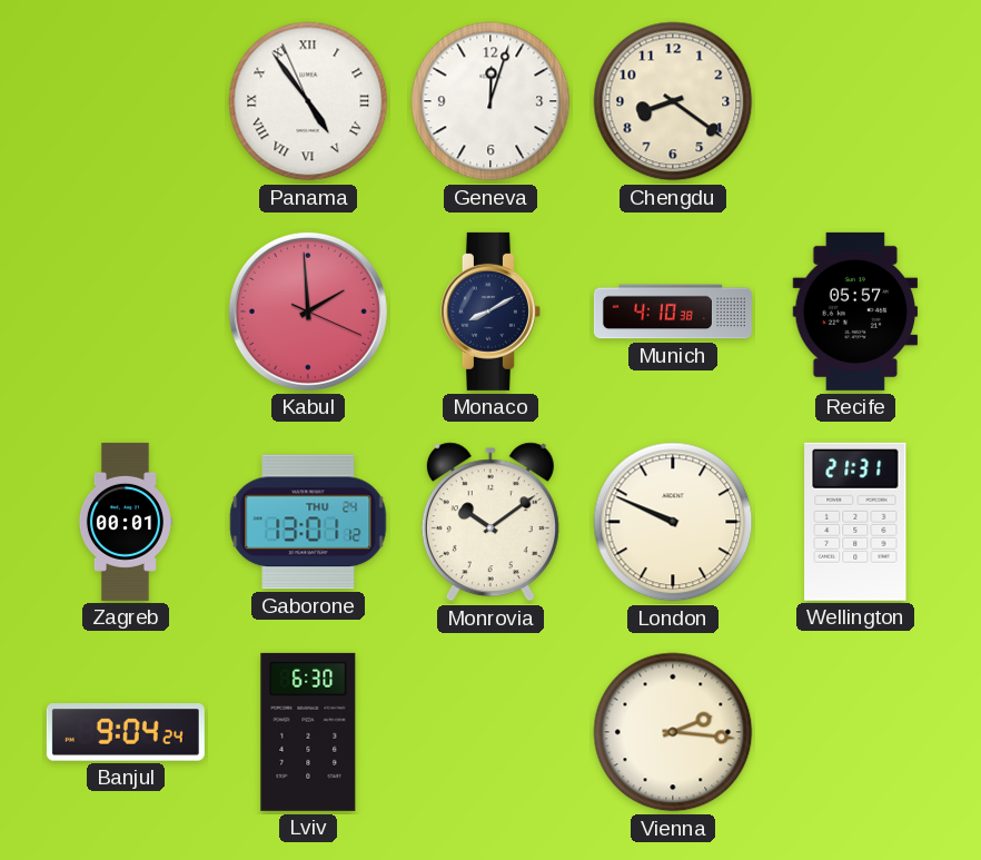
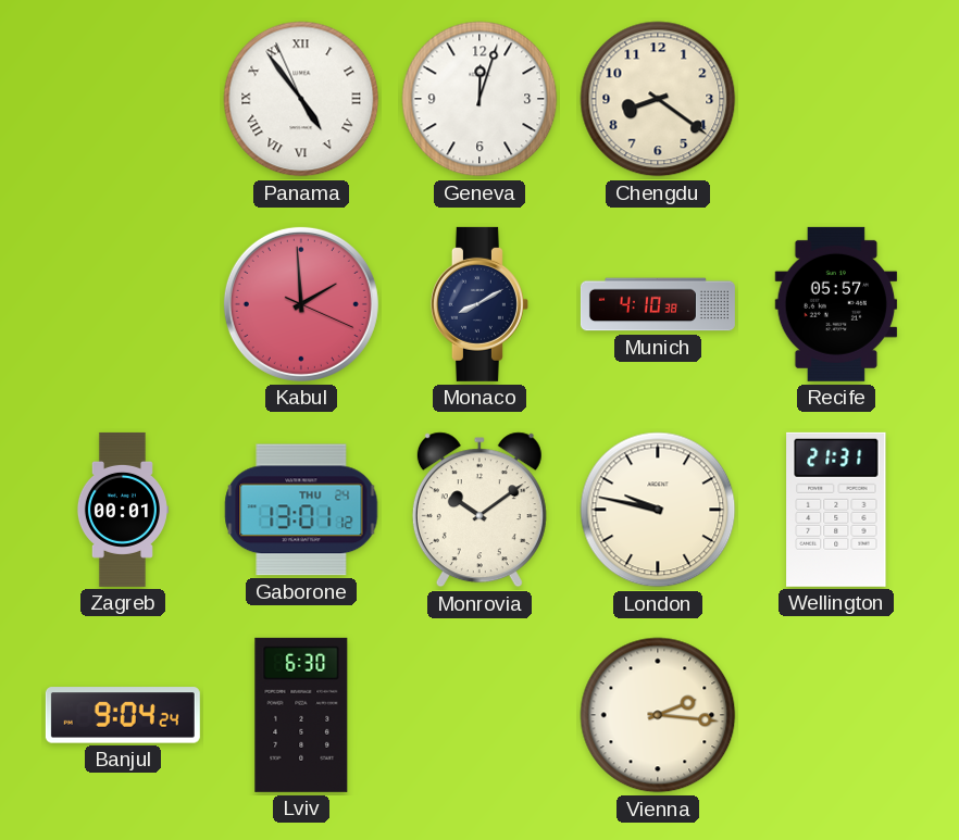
London: 9:49 -> 9:47
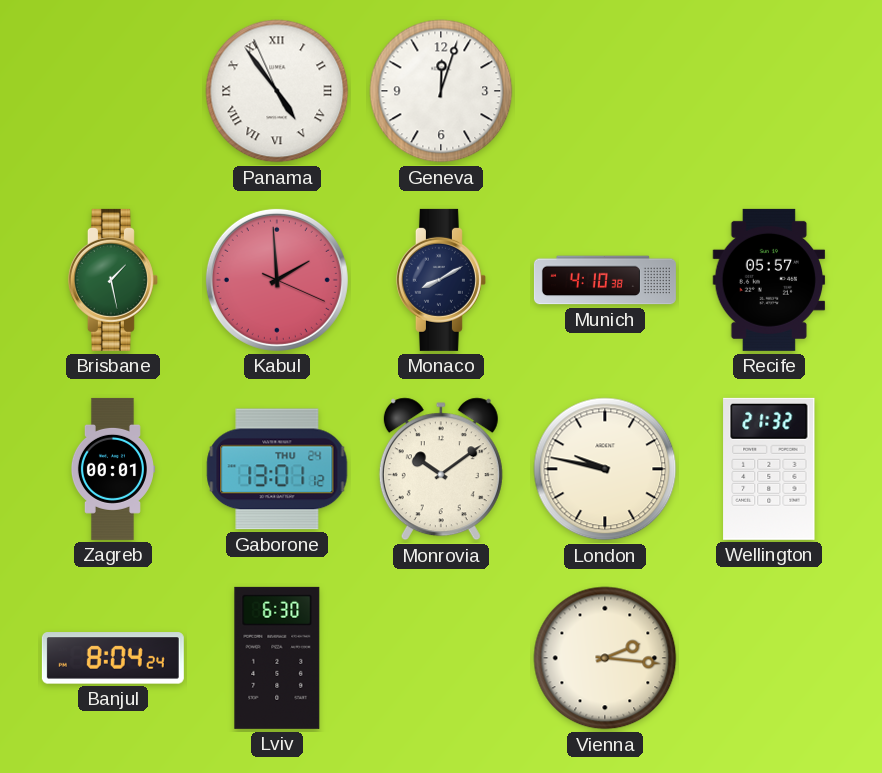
Chengdu: 8:21 -> none
Brisbane: none -> 1:28
Wellington: 21:31 -> 21:32
Banjul: 9:04 -> 8:04
